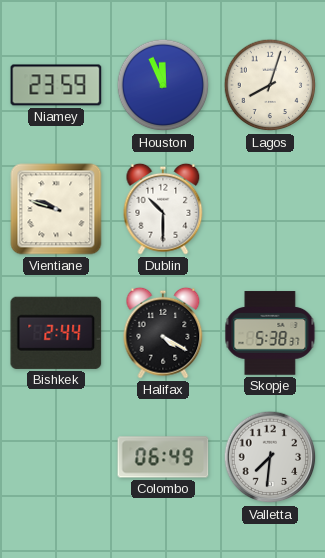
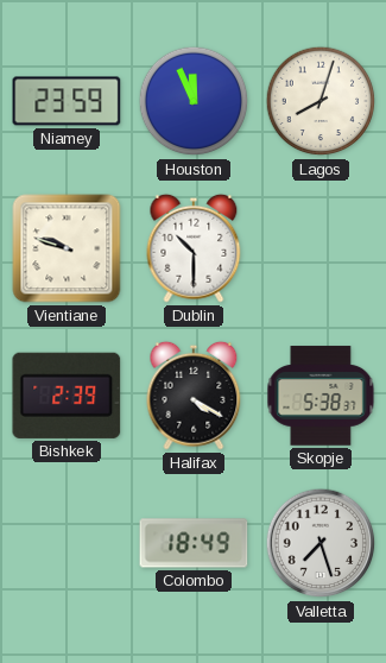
Bishkek: 2:44 -> 2:39
Colombo: 06:49 -> 18:49
Valletta: 7:31 -> 7:27
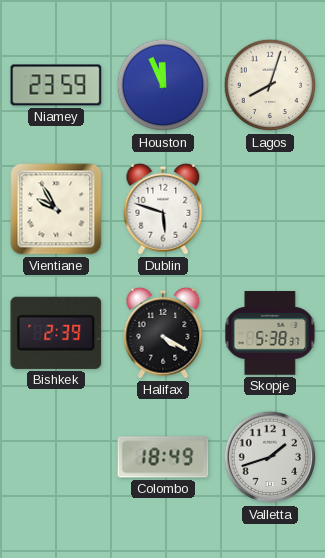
Vientiane: 9:48 -> 9:55
Dublin: 10:30 -> 5:48
Valletta: 7:27 -> 1:42
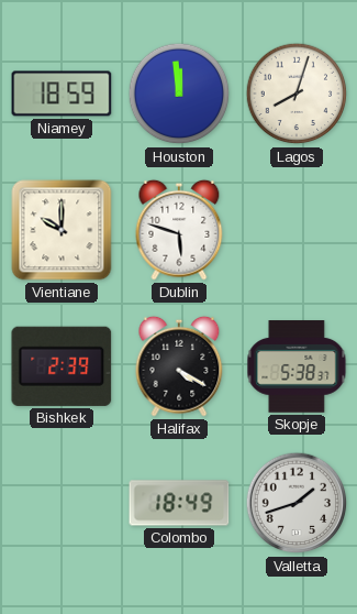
Niamey: 23:59 -> 18:59
Houston: 11:56 -> 11:59
Vientiane: 9:55 -> 10:00
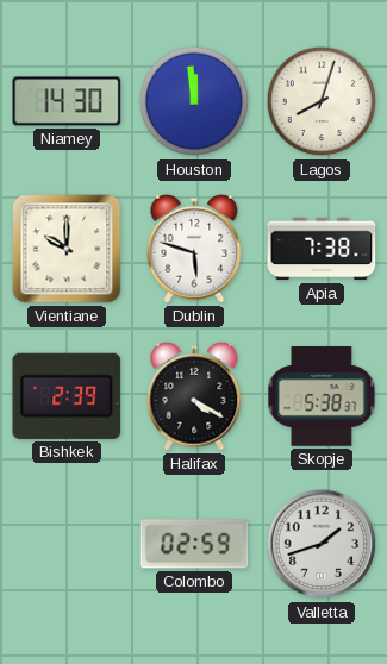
Niamey: 18:59 -> 14:30
Apia: none -> 7:38
Colombo: 18:49 -> 02:59
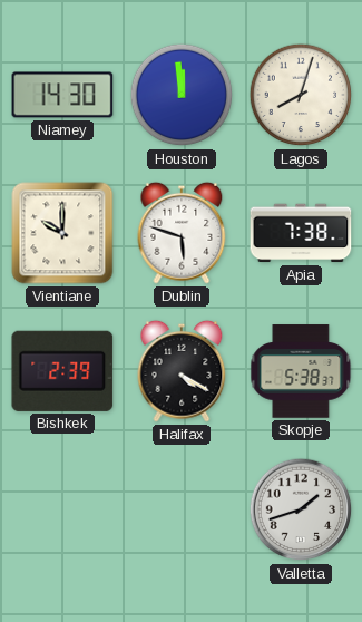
Colombo: 02:59 -> none
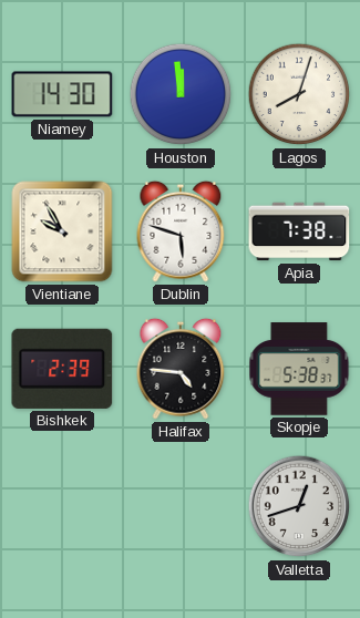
Vientiane: 10:00 -> 9:55
Halifax: 4:20 -> 4:46
Valletta: 1:42 -> 12:42
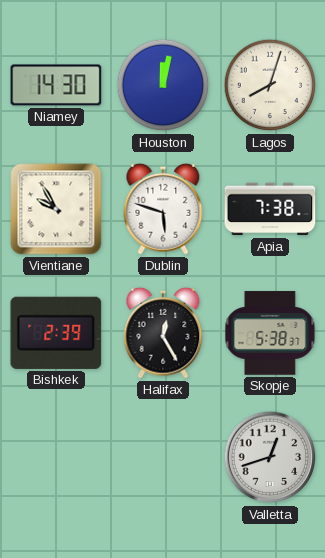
Houston: 11:59 -> 12:02
Halifax: 4:46 -> 12:25
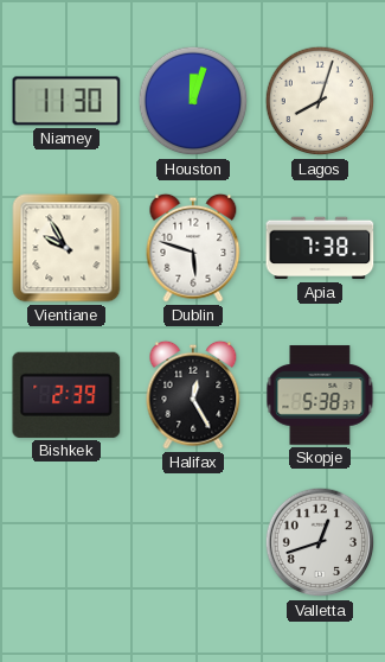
Niamey: 14:30 -> 11:30
Houston: 12:02 -> 12:03
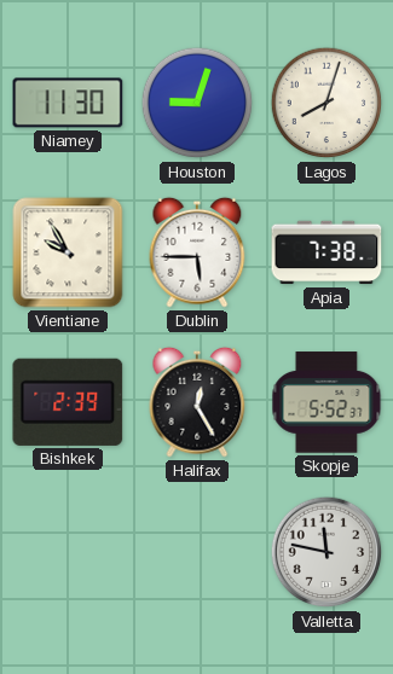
Houston: 12:03 -> 9:03
Dublin: 5:48 -> 5:45
Skopje: 5:38 -> 5:52
Valletta: 12:42 -> 11:47
